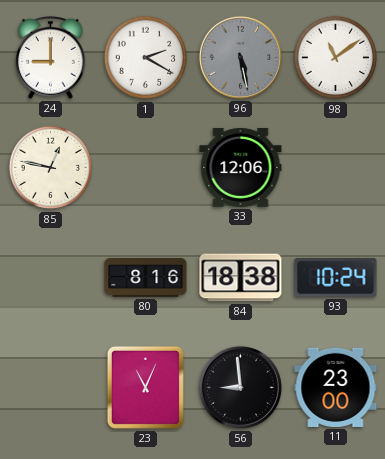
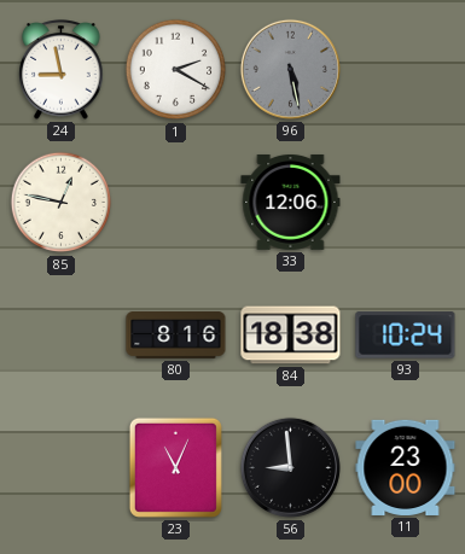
24: 9:00 -> 8:58
98: 11:09 -> none
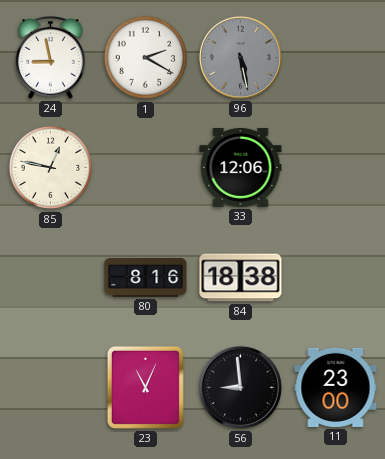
93: 10:24 -> none
